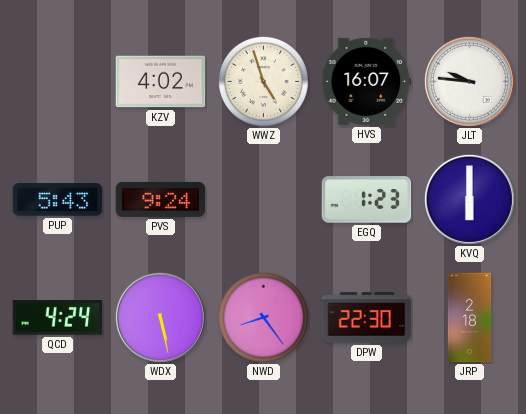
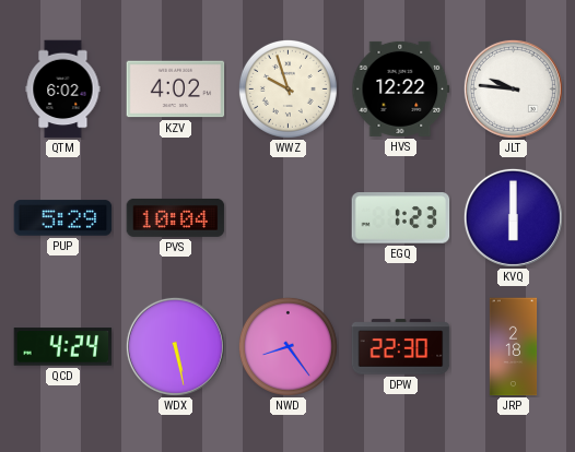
QTM: none -> 6:02
WWZ: 4:57 -> 9:57
HVS: 16:07 -> 12:22
PUP: 5:43 -> 5:29
PVS: 9:24 -> 10:04
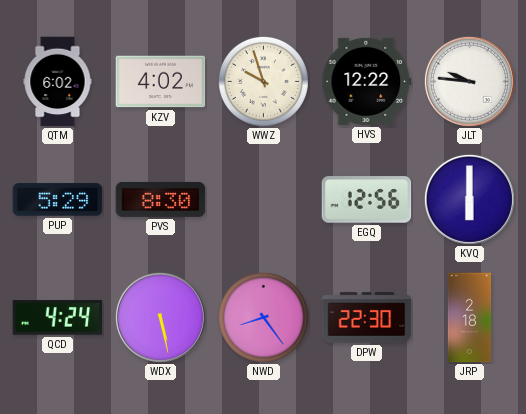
PVS: 10:04 -> 8:30
EGQ: 1:23 -> 12:56
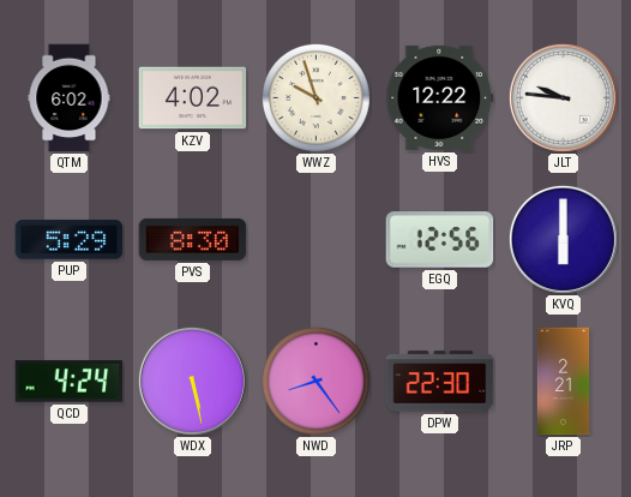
JRP: 2:18 -> 2:21
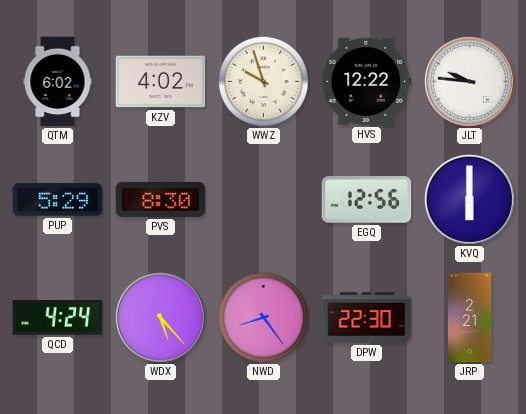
WDX: 5:28 -> 5:23
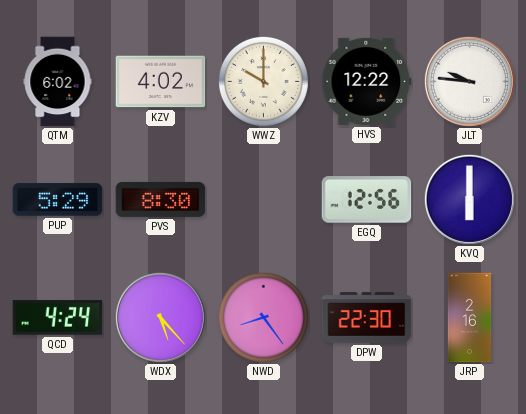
WWZ: 9:57 -> 10:00
JRP: 2:21 -> 2:16
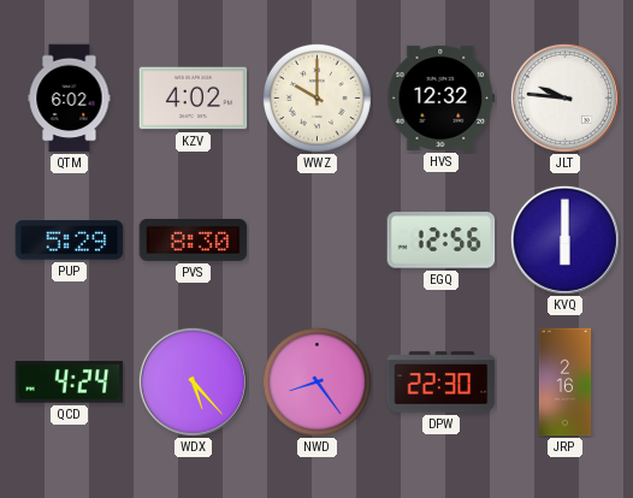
HVS: 12:22 -> 12:32
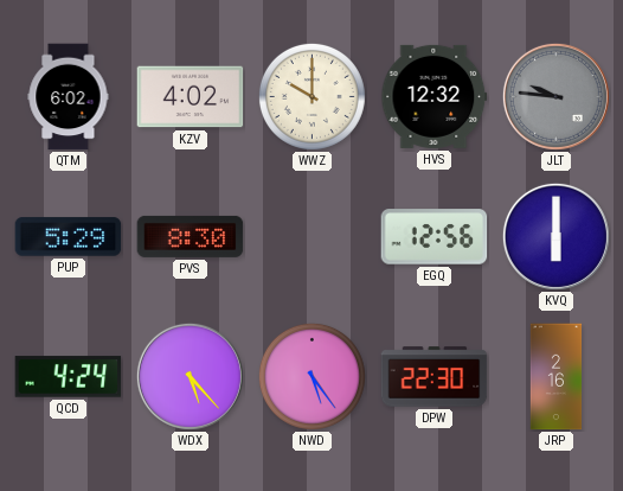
JLT dial: white -> grey
NWD: 8:24 -> 5:24
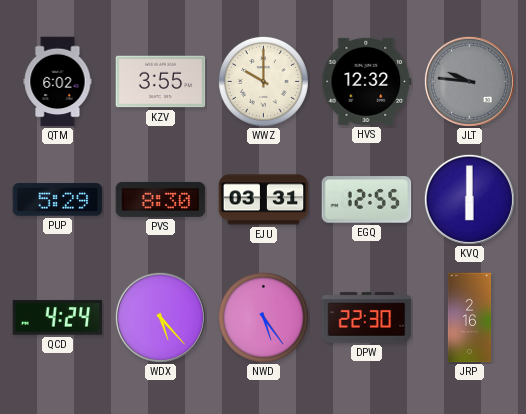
KZV: 4:02 -> 3:55
EJU: none -> 03:31
EGQ: 12:56 -> 12:55
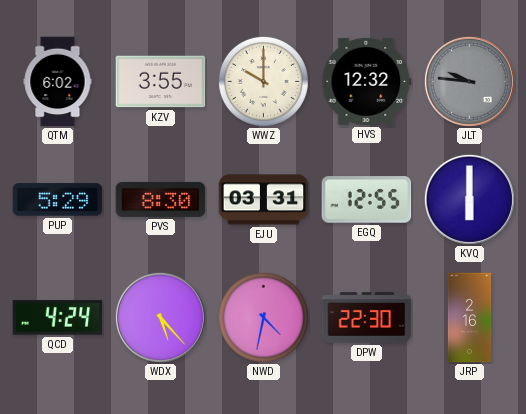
NWD: 5:24 -> 4:32
